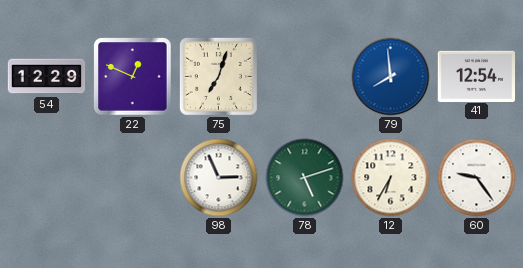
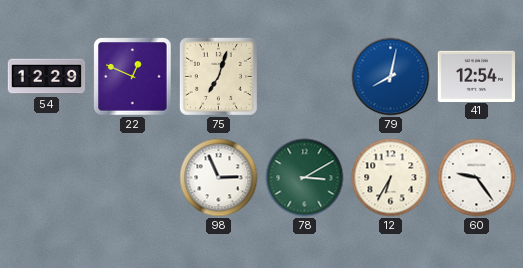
79: 7:59 -> 8:02
78: 5:12 -> 3:10
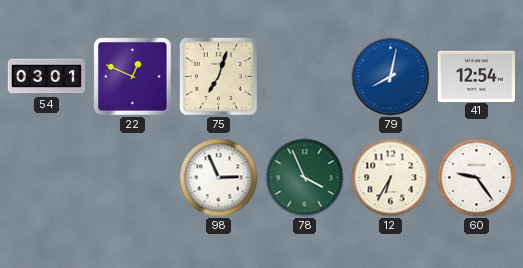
54: 12:29 -> 03:01
78: 3:10 -> 3:56
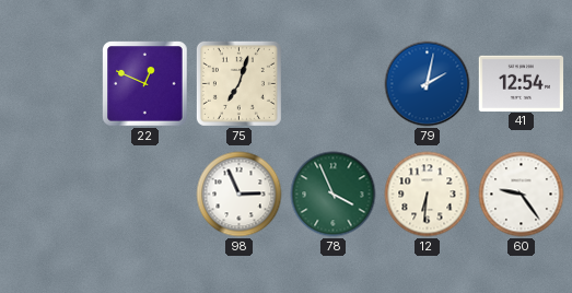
54: 03:01 -> none
79: 8:02 -> 2:02
12: 6:35 -> 6:31
